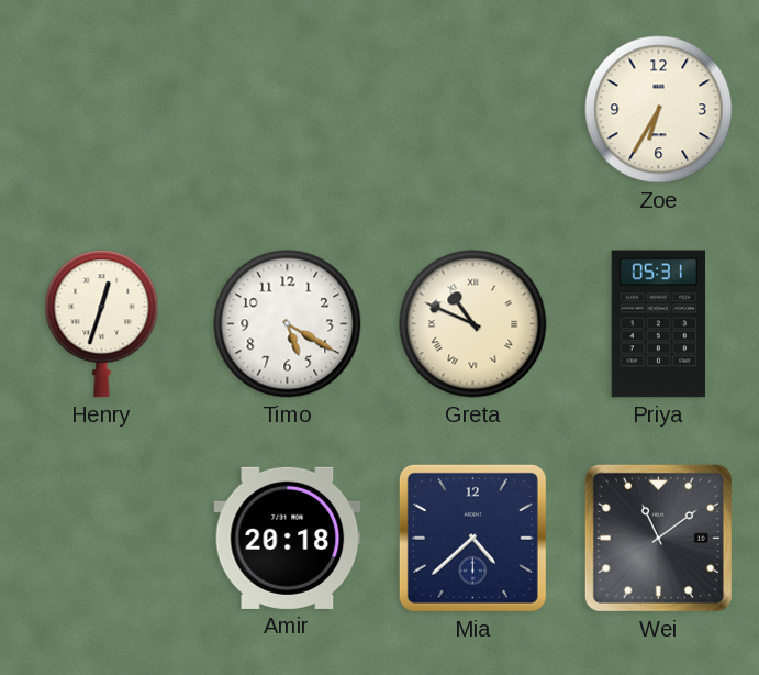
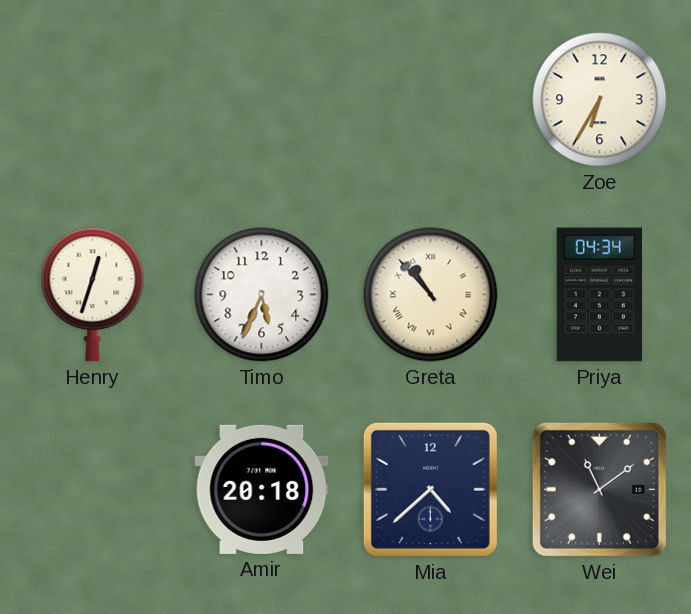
Timo: 5:20 -> 5:34
Greta: 10:49 -> 10:53
Priya: 05:31 -> 04:34
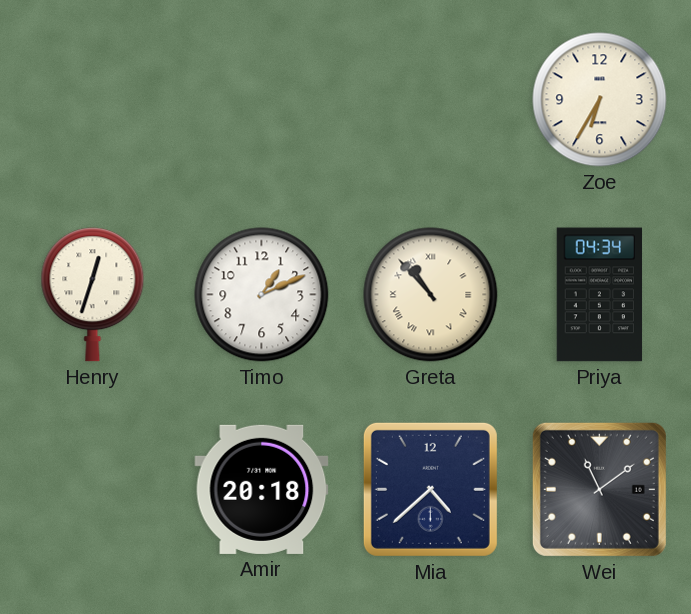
Timo: 5:34 -> 1:11
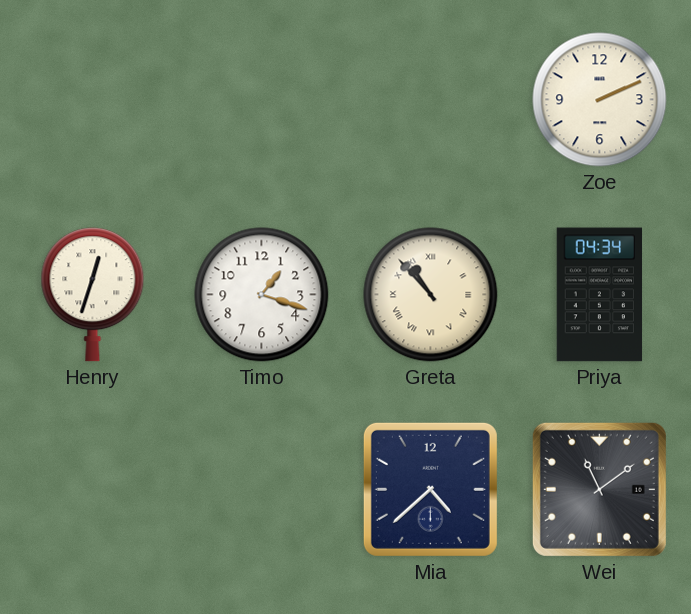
Zoe: 6:35 -> 2:11
Timo: 1:11 -> 1:18
Amir: 20:18 -> none
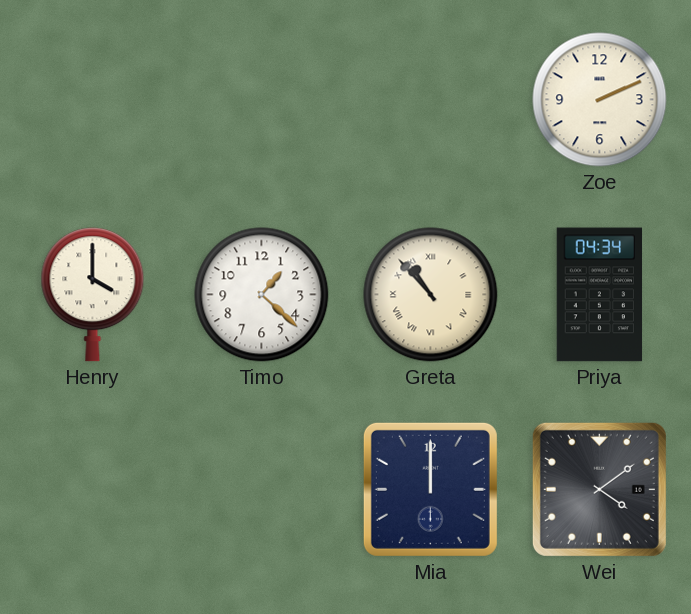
Henry: 12:33 -> 4:00
Timo: 1:18 -> 1:22
Mia: 4:38 -> 12:00
Wei: 11:09 -> 4:09
